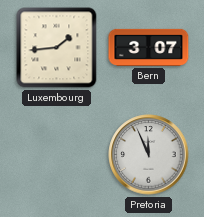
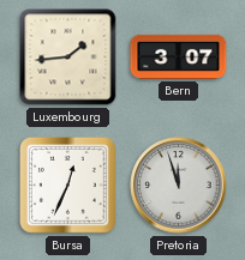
Bursa: none -> 12:34
Pretoria: 11:56 -> 11:57
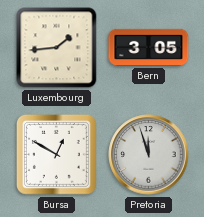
Bern: 3:07 -> 3:05
Bursa: 12:34 -> 12:50
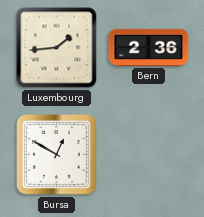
Bern: 3:05 -> 2:36
Pretoria: 11:57 -> none
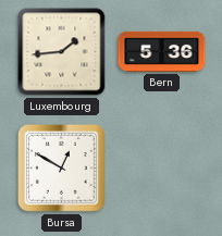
Bern: 2:36 -> 5:36
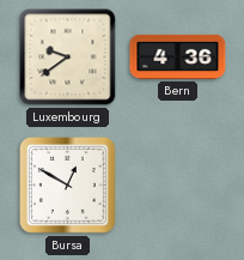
Luxembourg: 1:44 -> 9:39
Bern: 5:36 -> 4:36
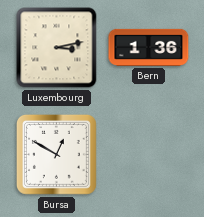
Luxembourg: 9:39 -> 3:13
Bern: 4:36 -> 1:36
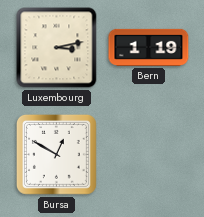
Bern: 1:36 -> 1:19
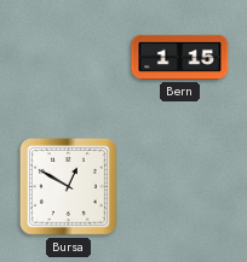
Luxembourg: 3:13 -> none
Bern: 1:19 -> 1:15
